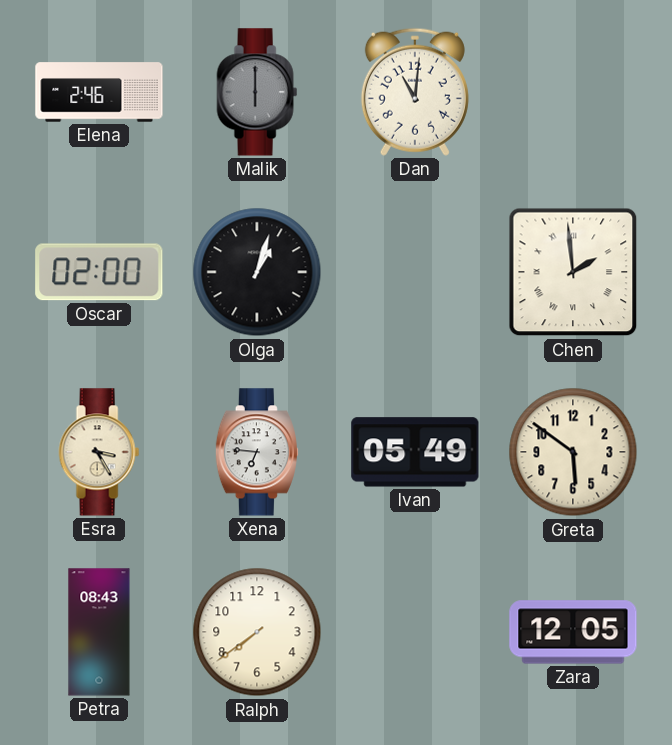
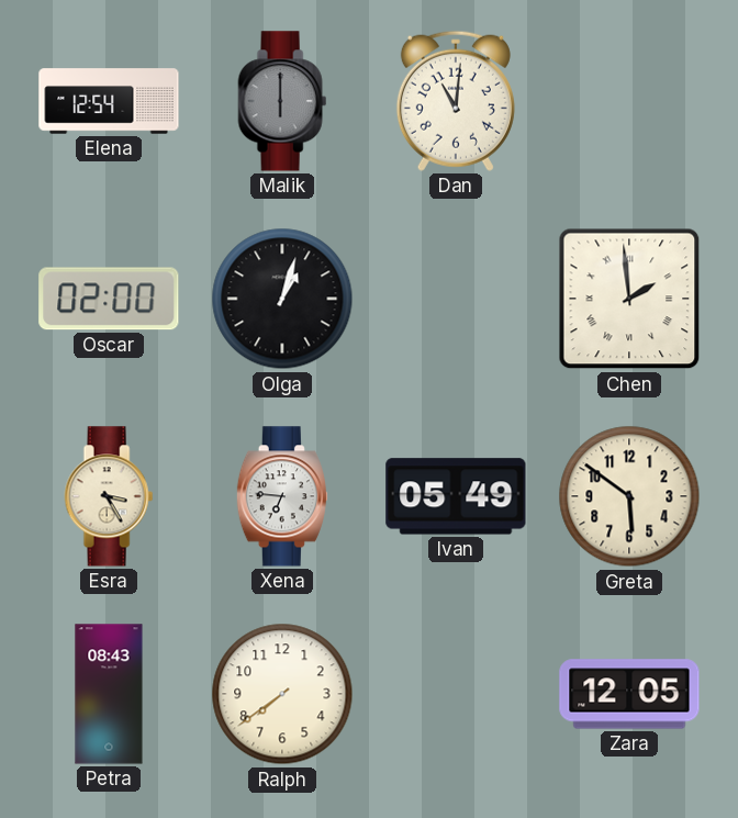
Elena: 2:46 -> 12:54
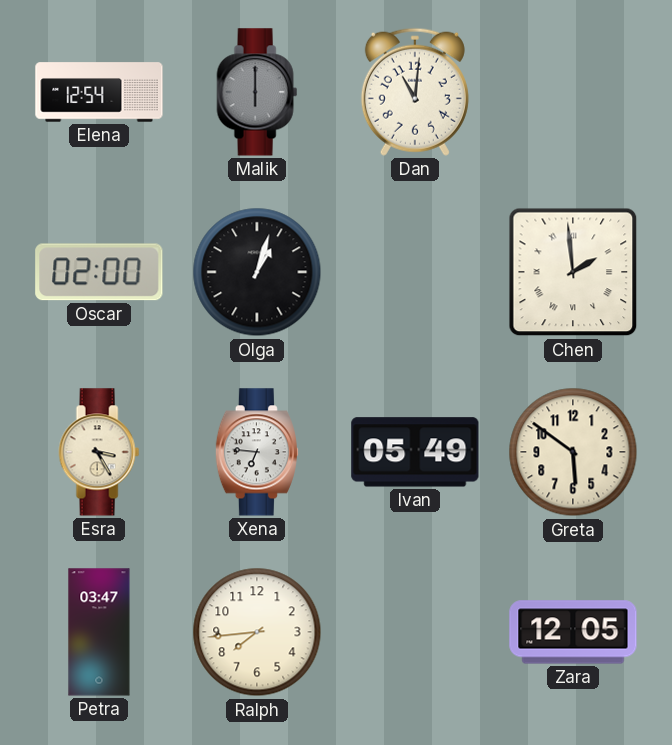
Petra: 08:43 -> 03:47
Ralph: 7:39 -> 7:44
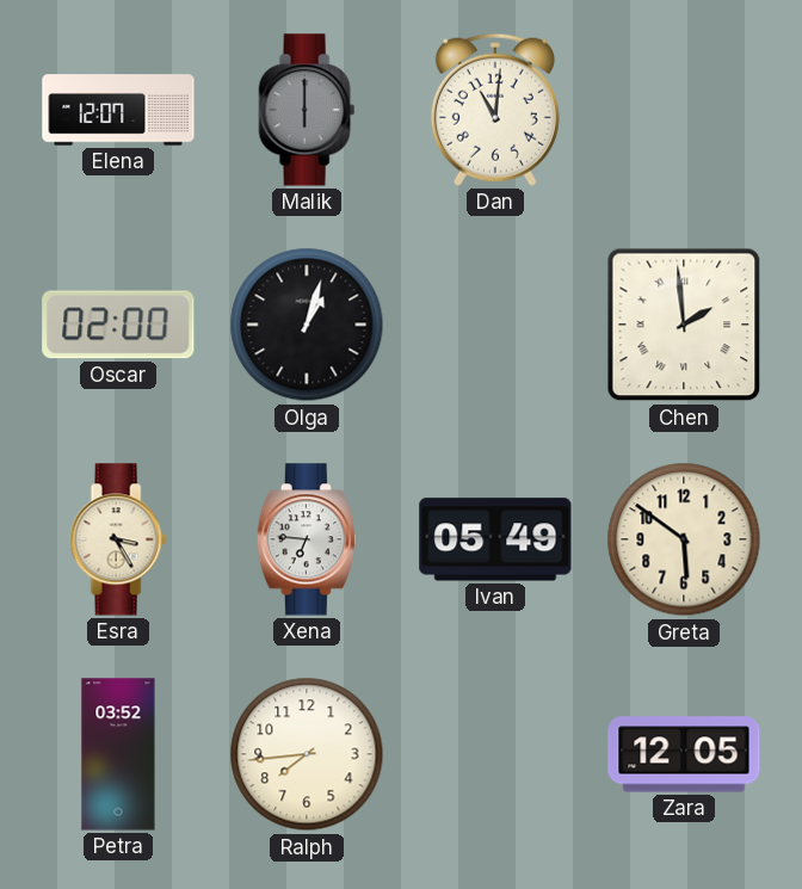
Elena: 12:54 -> 12:07
Petra: 03:47 -> 03:52
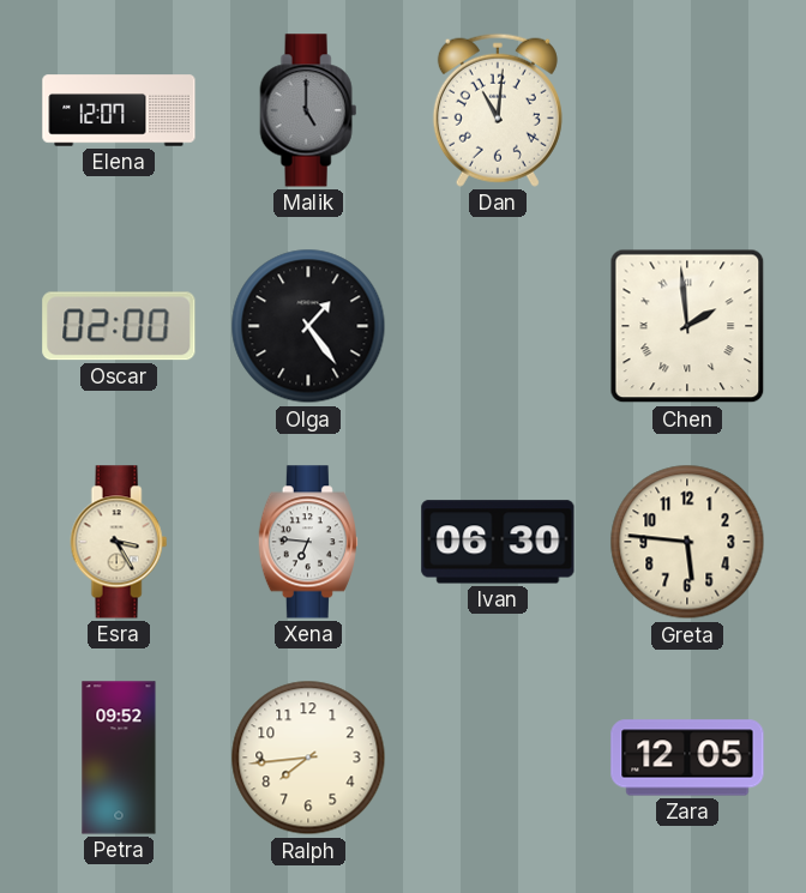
Malik: 6:00 -> 5:00
Olga: 1:03 -> 1:24
Ivan: 05:49 -> 06:30
Greta: 5:51 -> 5:46
Petra: 03:52 -> 09:52
